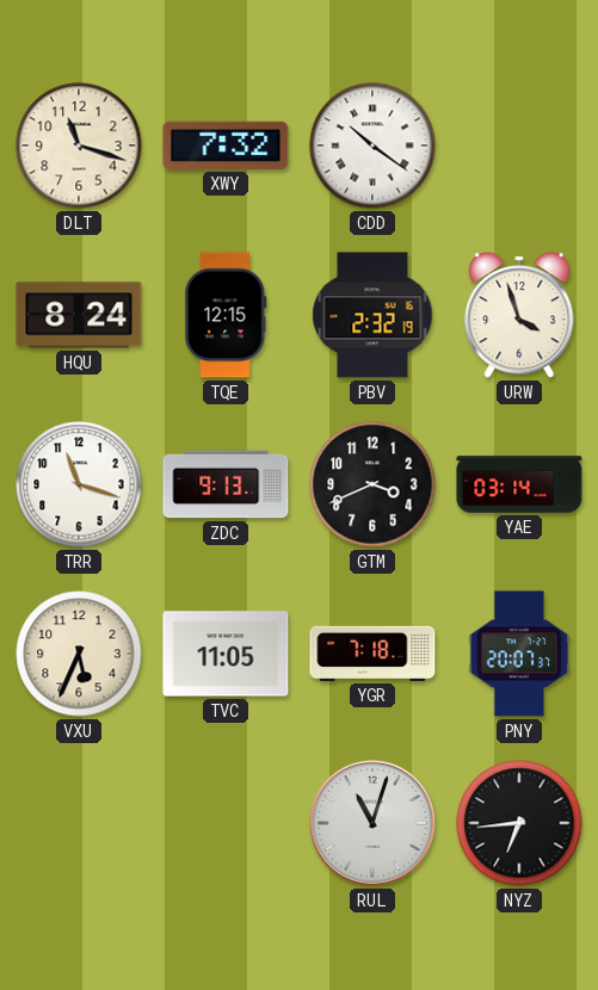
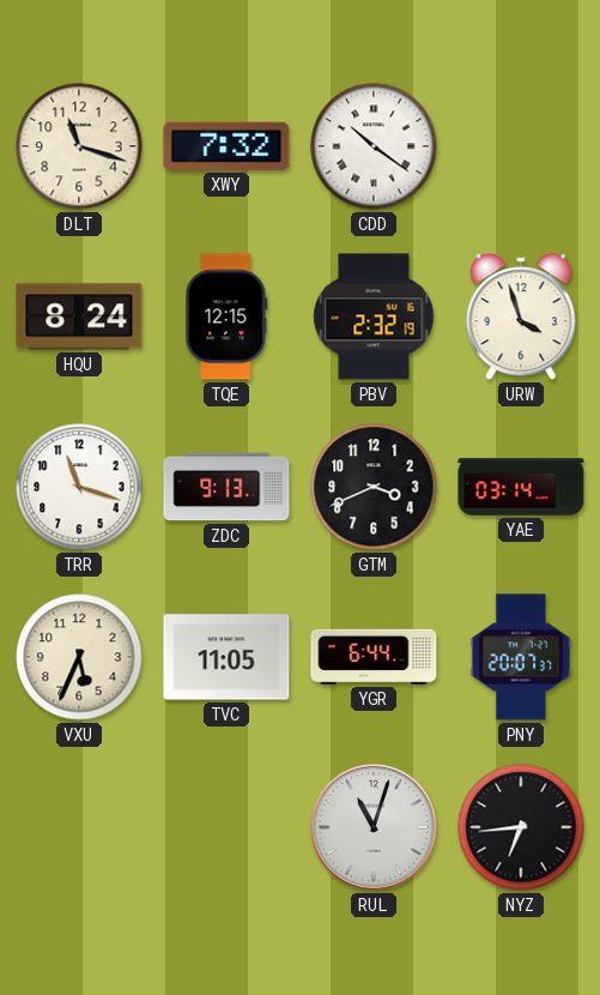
YGR: 7:18 -> 6:44
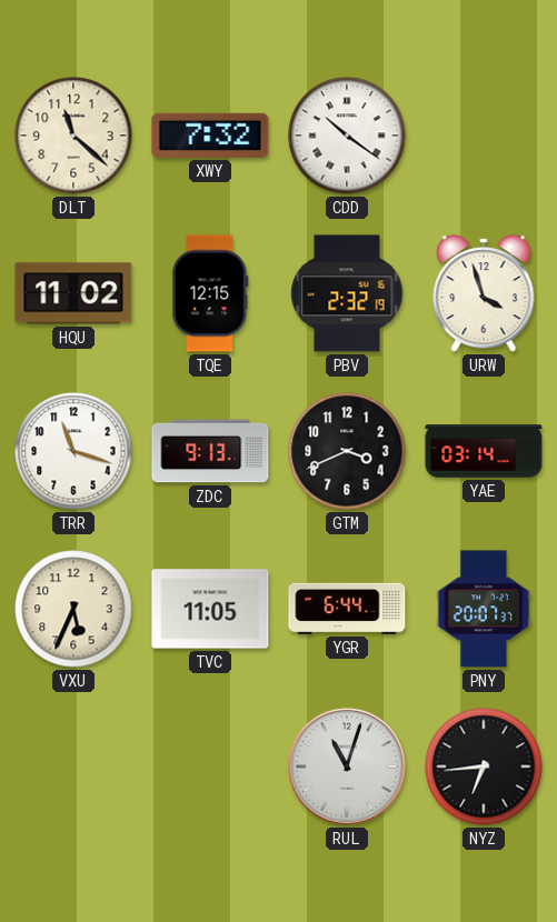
DLT: 11:18 -> 11:22
HQU: 8:24 -> 11:02
